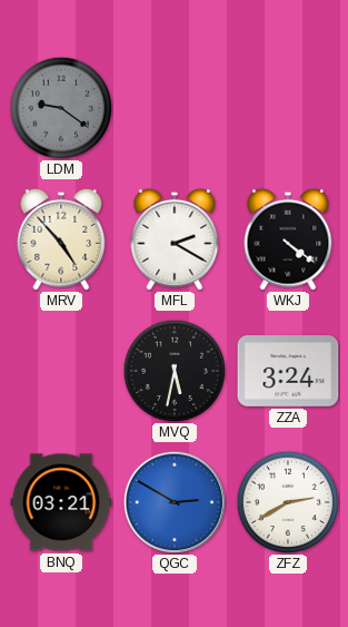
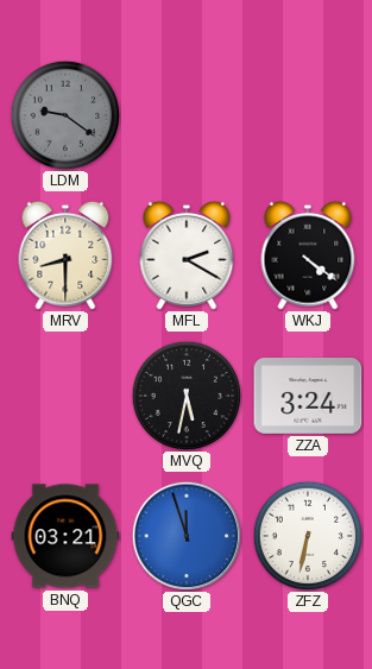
MRV: 4:53 -> 8:30
QGC: 2:50 -> 11:57
ZFZ: 2:40 -> 6:32
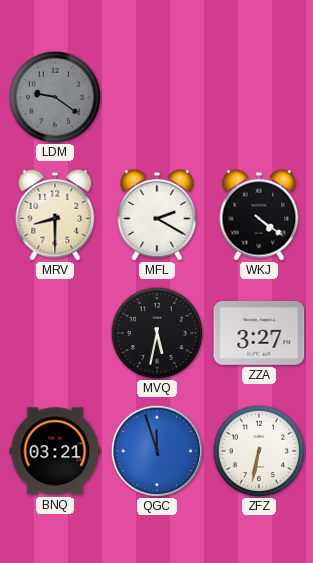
ZZA: 3:24 -> 3:27
